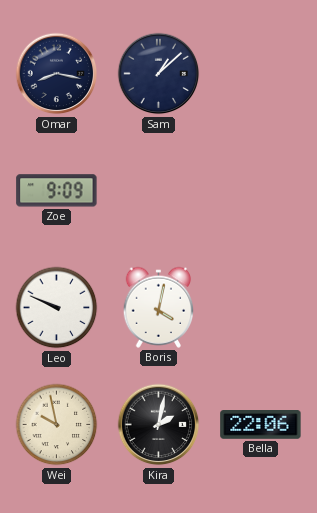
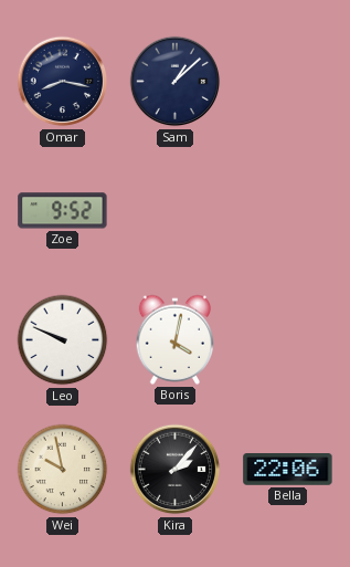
Zoe: 9:09 -> 9:52
Kira: 2:02 -> 2:07
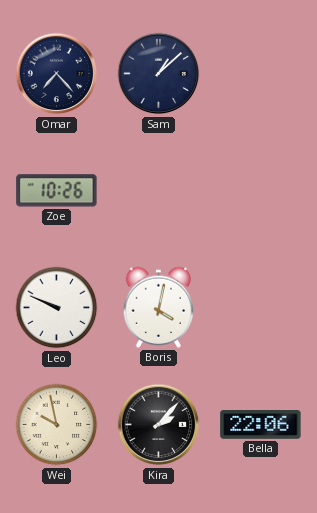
Omar: 8:17 -> 7:23
Zoe: 9:52 -> 10:26
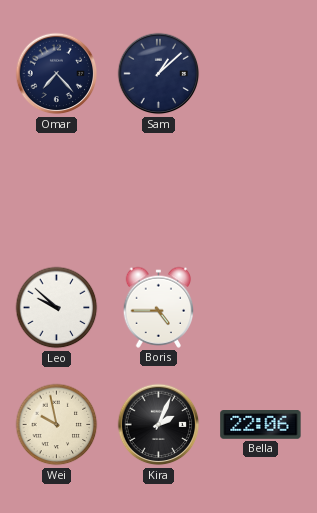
Zoe: 10:26 -> none
Leo: 9:49 -> 9:52
Boris: 4:02 -> 4:45
Kira: 2:07 -> 2:04
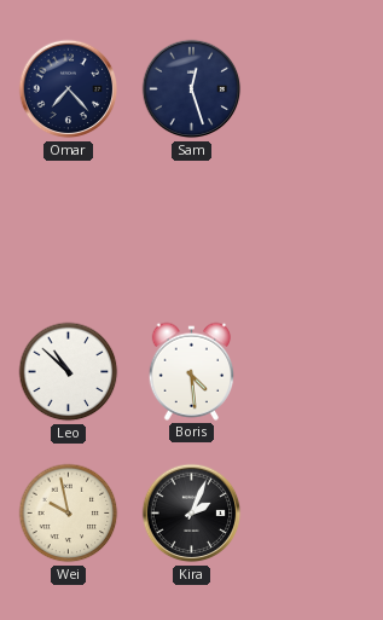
Sam: 1:08 -> 12:27
Leo: 9:52 -> 10:52
Boris: 4:45 -> 4:29
Bella: 22:06 -> none
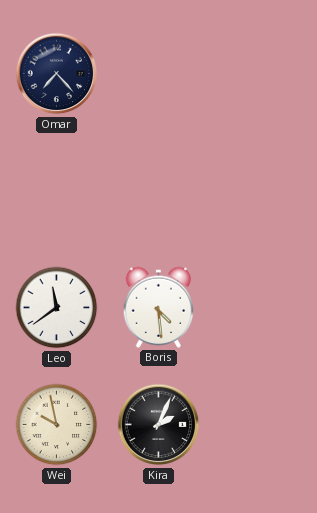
Sam: 12:27 -> none
Leo: 10:52 -> 11:39
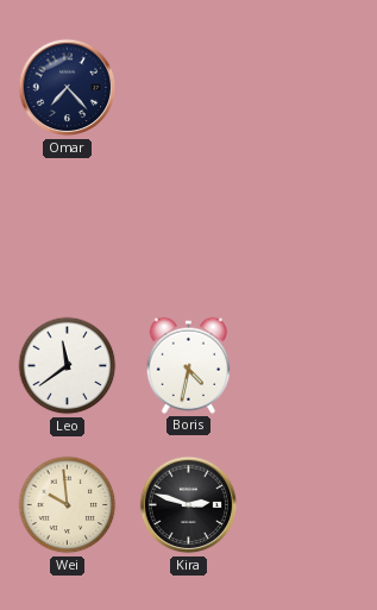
Boris: 4:29 -> 4:32
Wei: 9:58 -> 9:59
Kira: 2:04 -> 2:48
